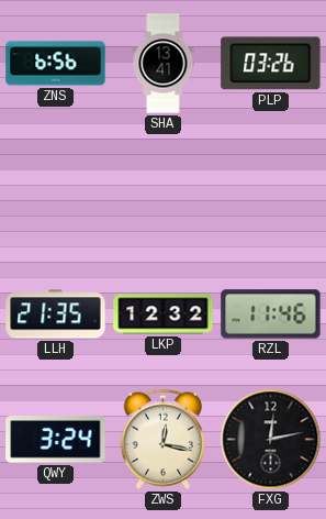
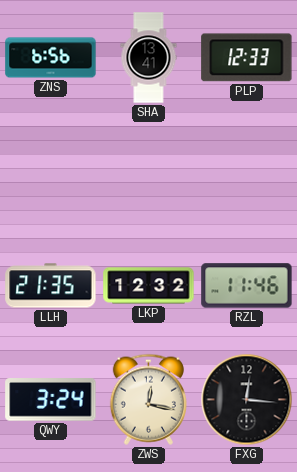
PLP: 03:26 -> 12:33
FXG: 12:13 -> 12:16
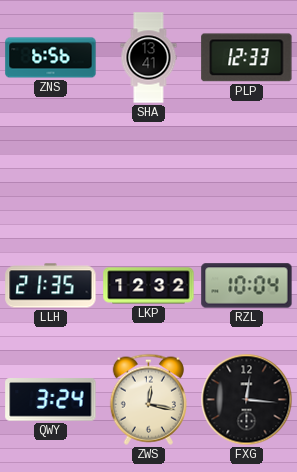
RZL: 11:46 -> 10:04
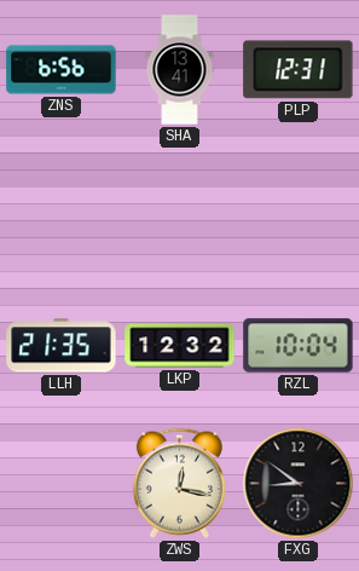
PLP: 12:33 -> 12:31
QWY: 3:24 -> none
FXG: 12:16 -> 8:51
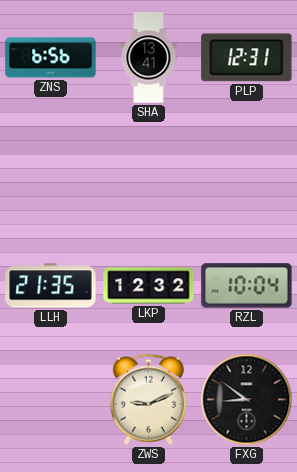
ZWS: 12:17 -> 9:11
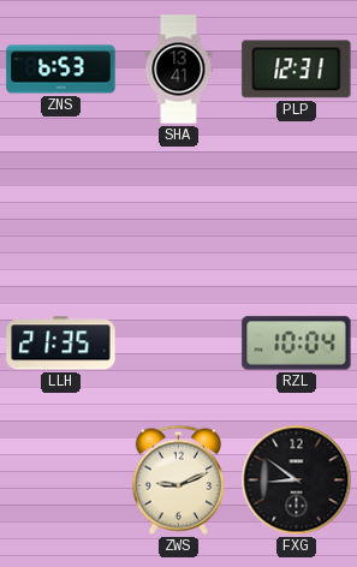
ZNS: 6:56 -> 6:53
LKP: 12:32 -> none
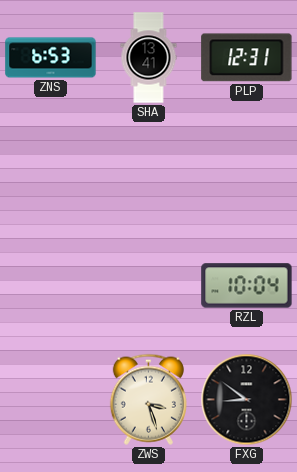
LLH: 21:35 -> none
ZWS: 9:11 -> 3:27
